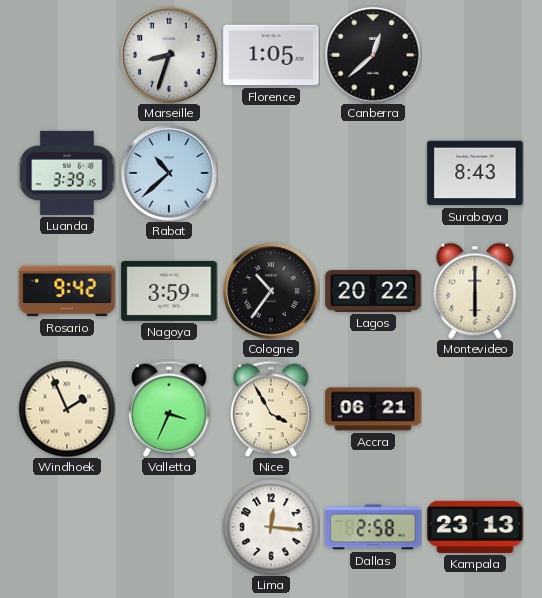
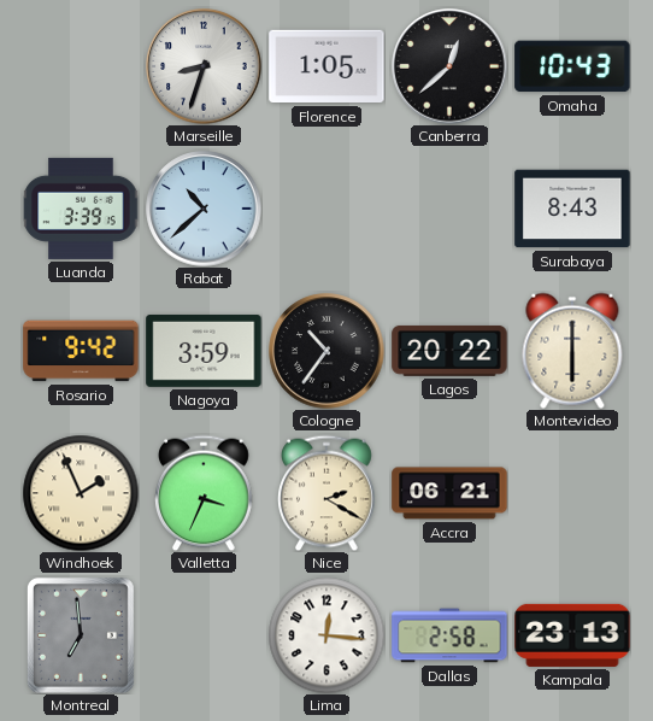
Omaha: none -> 10:43
Nice: 3:55 -> 2:20
Montreal: none -> 6:59
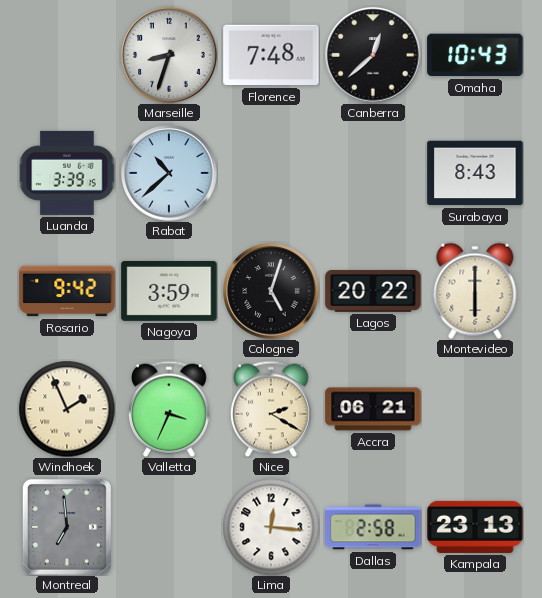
Florence: 1:05 -> 7:48
Cologne: 10:36 -> 5:03
